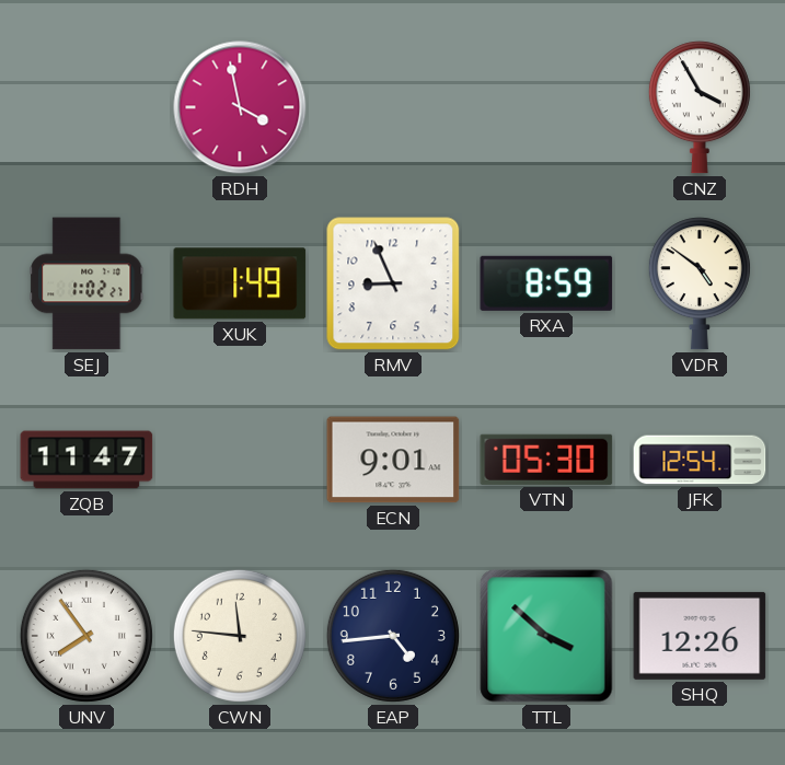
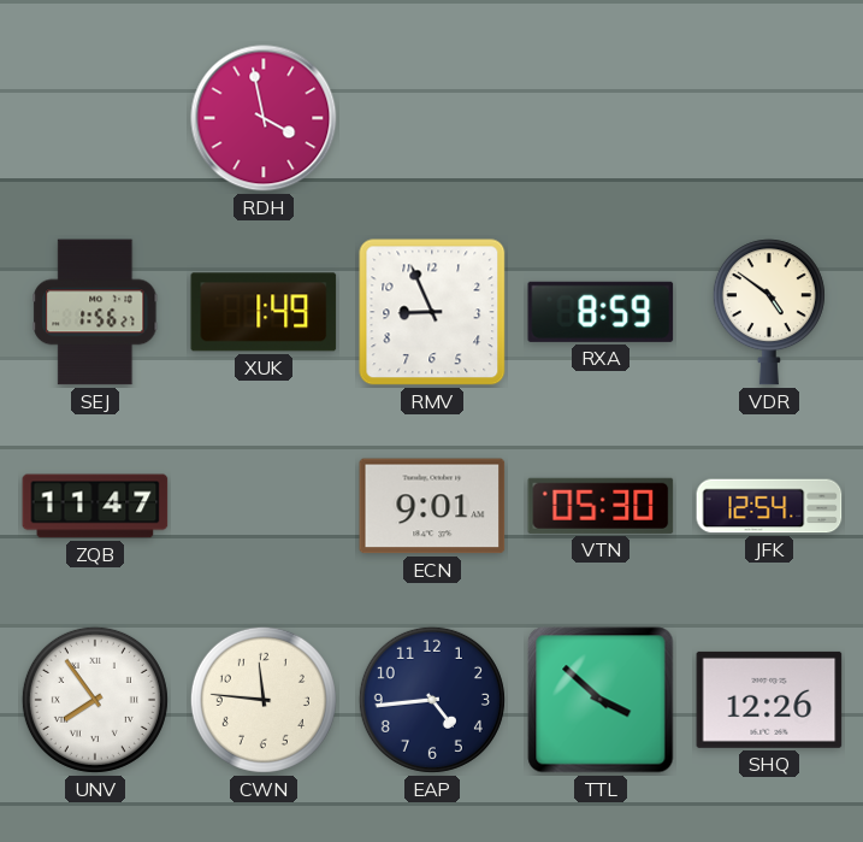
CNZ: 3:55 -> none
SEJ: 1:02 -> 1:56
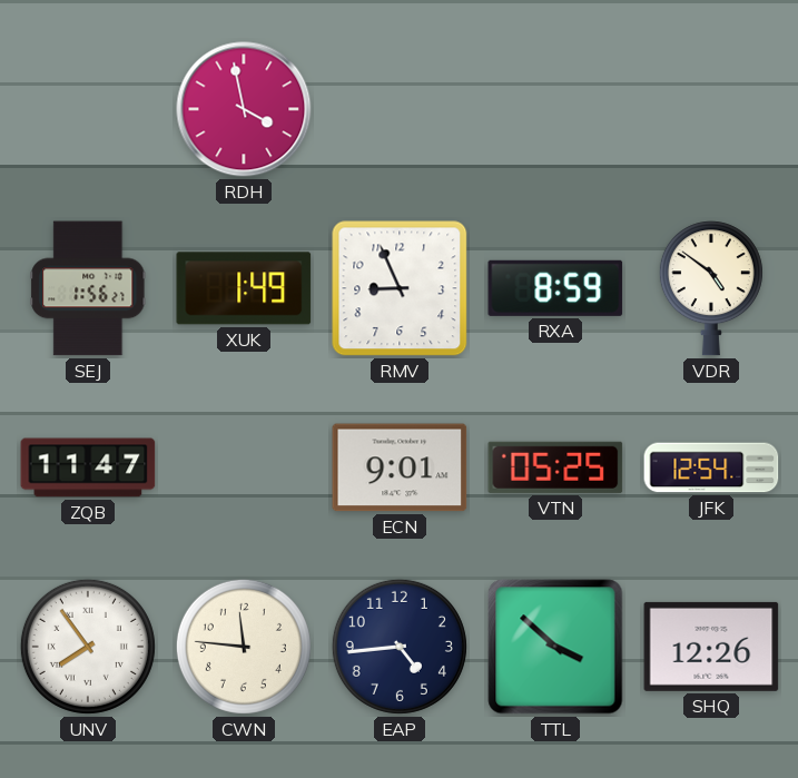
VTN: 05:30 -> 05:25
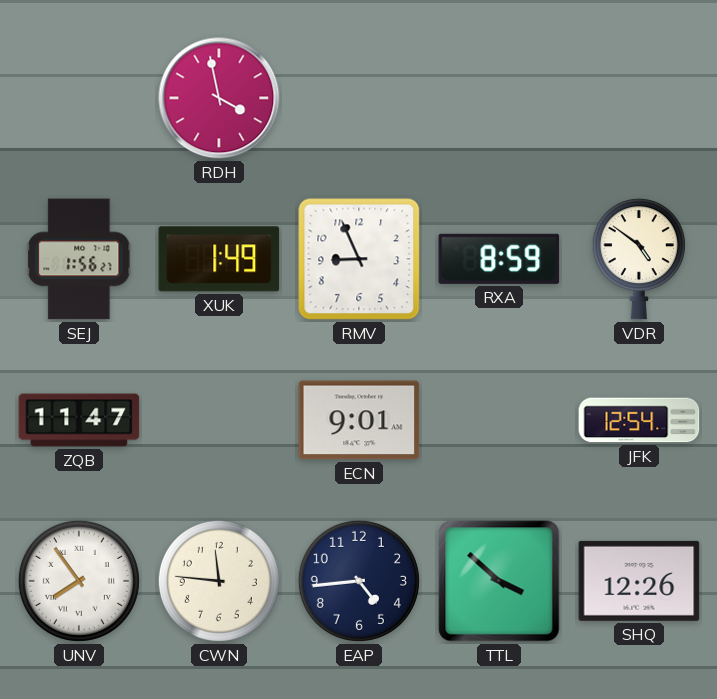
VTN: 05:25 -> none
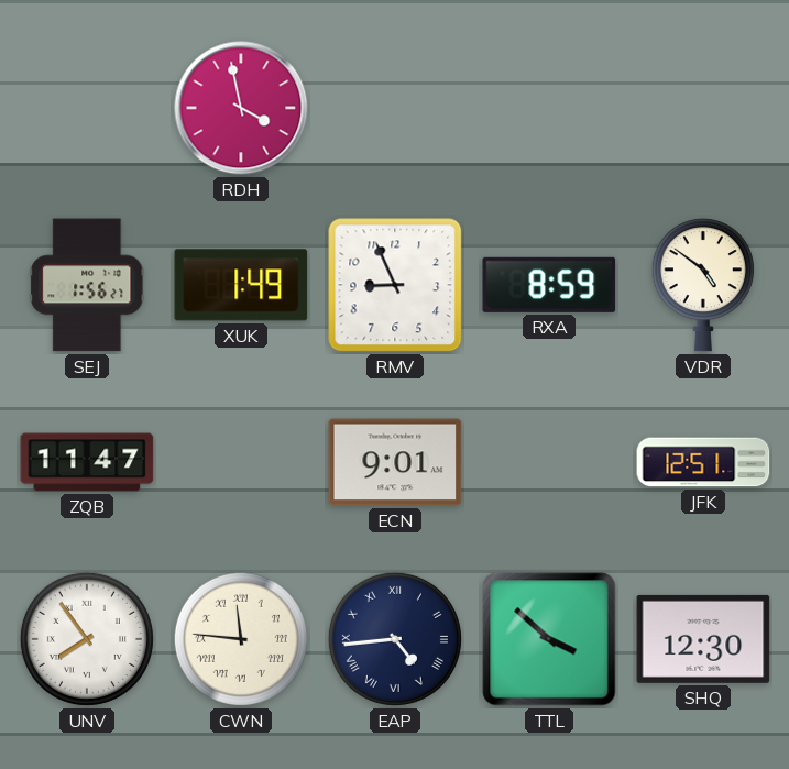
JFK: 12:54 -> 12:51
CWN numerals: Arabic -> Roman
EAP numerals: Arabic -> Roman
SHQ: 12:26 -> 12:30
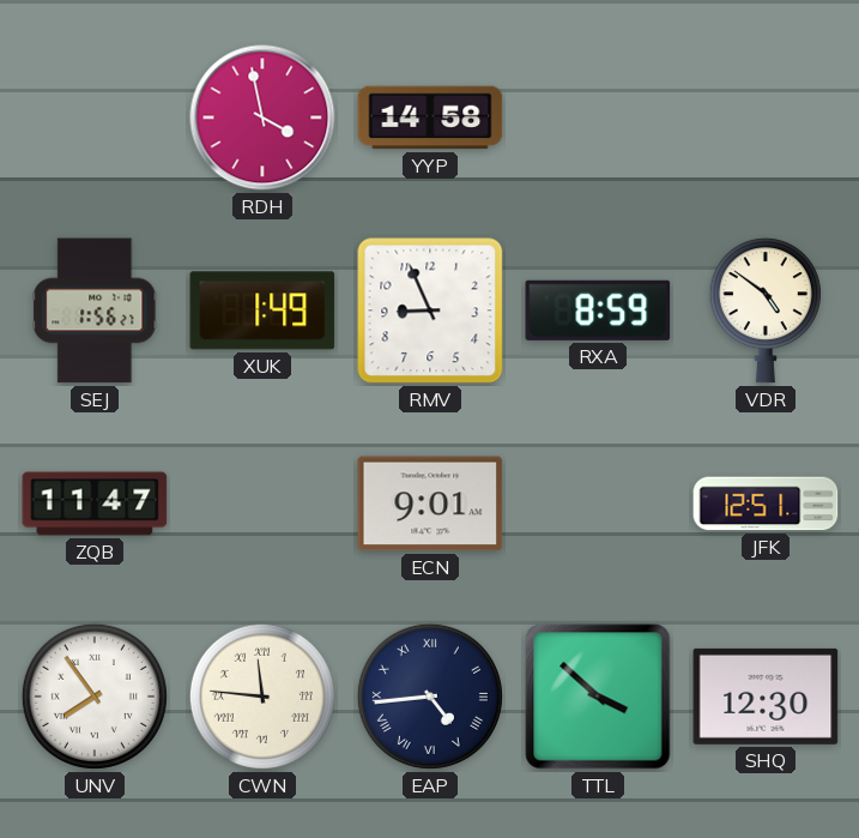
YYP: none -> 14:58
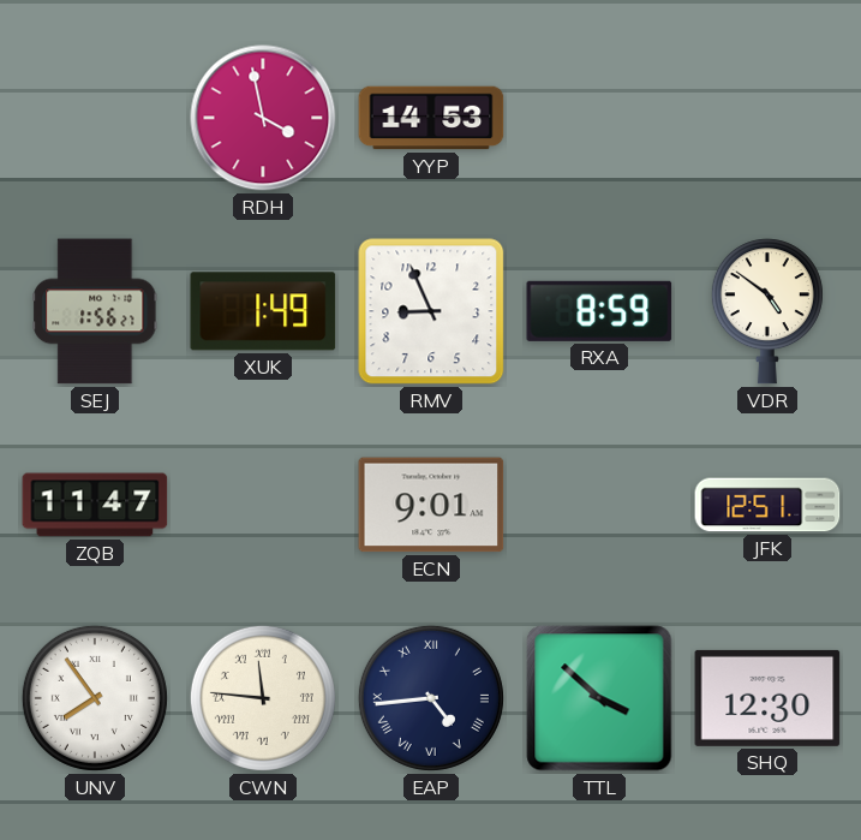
YYP: 14:58 -> 14:53
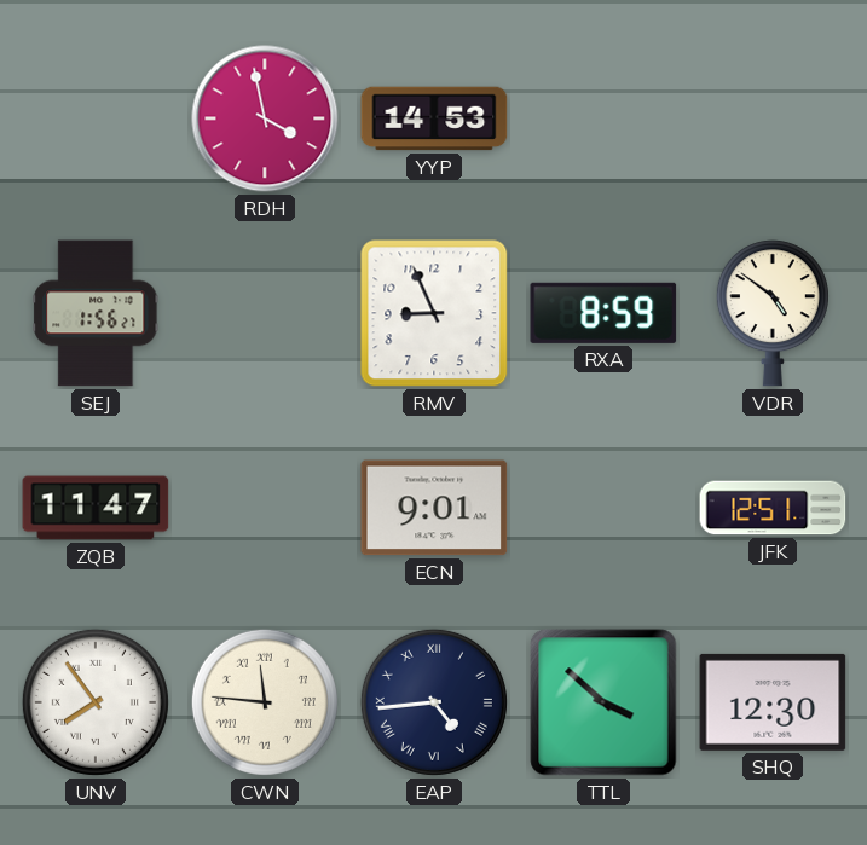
XUK: 1:49 -> none
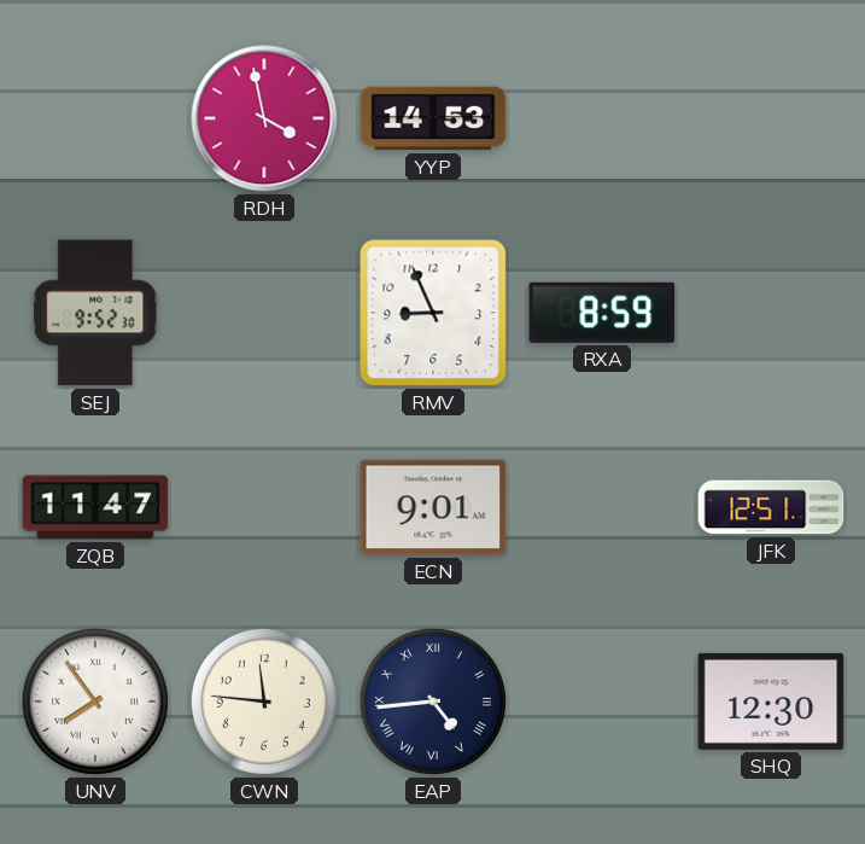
SEJ: 1:56 -> 9:52
VDR: 4:51 -> none
CWN numerals: Roman -> Arabic
TTL: 3:52 -> none
